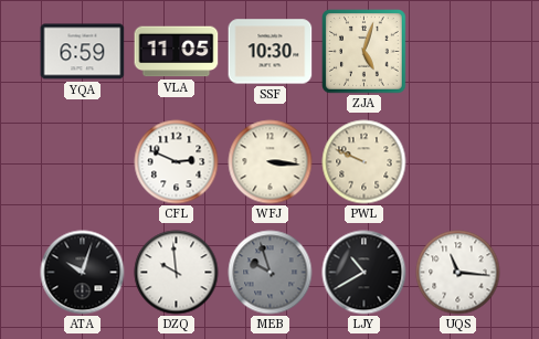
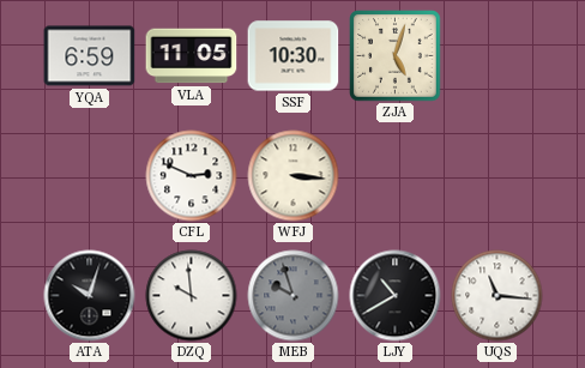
PWL: 9:49 -> none
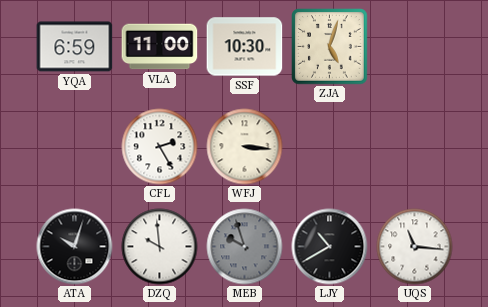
VLA: 11:05 -> 11:00
CFL: 2:49 -> 2:25
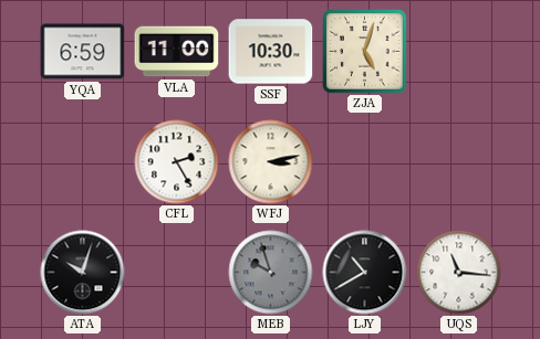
WFJ: 3:16 -> 3:13
DZQ: 9:59 -> none
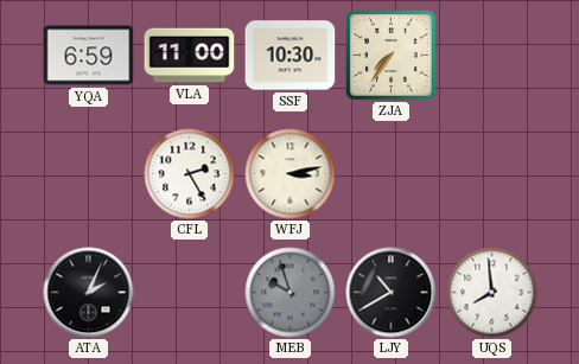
ZJA: 5:03 -> 7:36
ATA: 10:03 -> 2:04
UQS: 11:16 -> 7:59
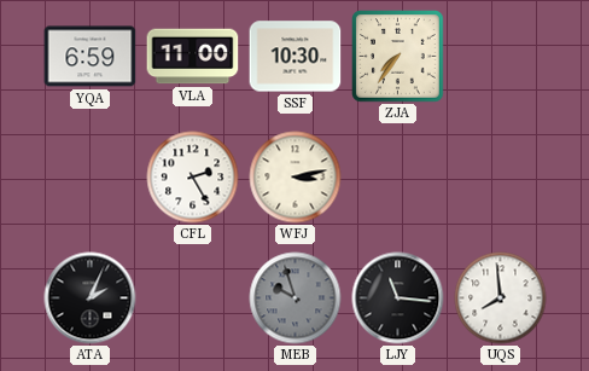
LJY: 10:40 -> 11:16
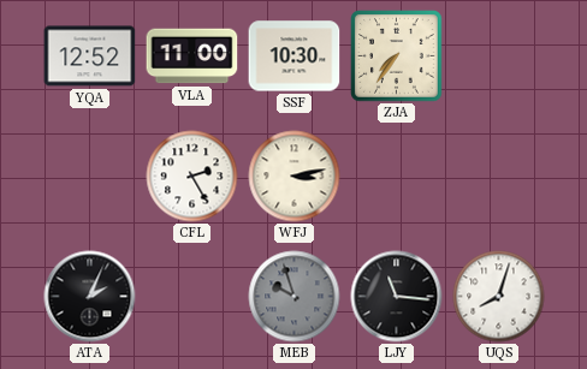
YQA: 6:59 -> 12:52
UQS: 7:59 -> 8:03
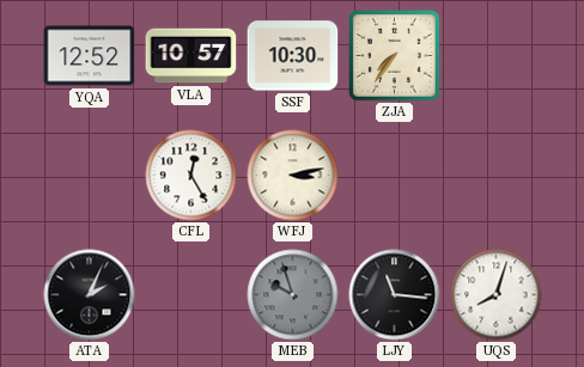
VLA: 11:00 -> 10:57
CFL: 2:25 -> 12:25
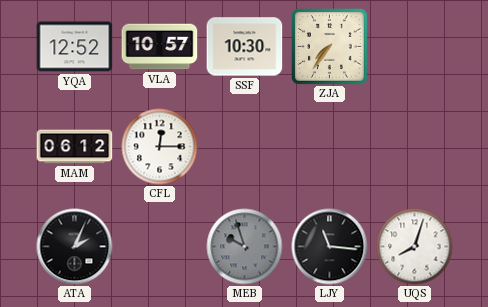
MAM: none -> 06:12
CFL: 12:25 -> 12:15
WFJ: 3:13 -> none
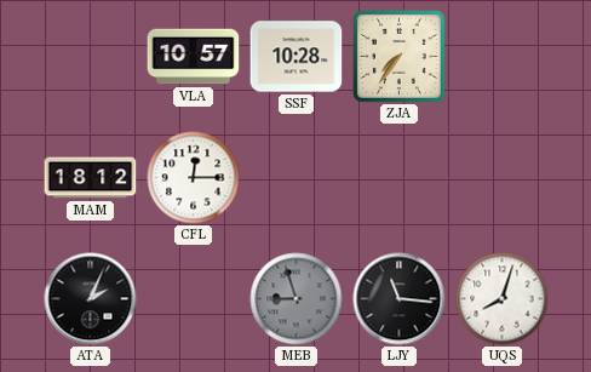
YQA: 12:52 -> none
SSF: 10:30 -> 10:28
MAM: 06:12 -> 18:12
MEB: 9:57 -> 8:57
